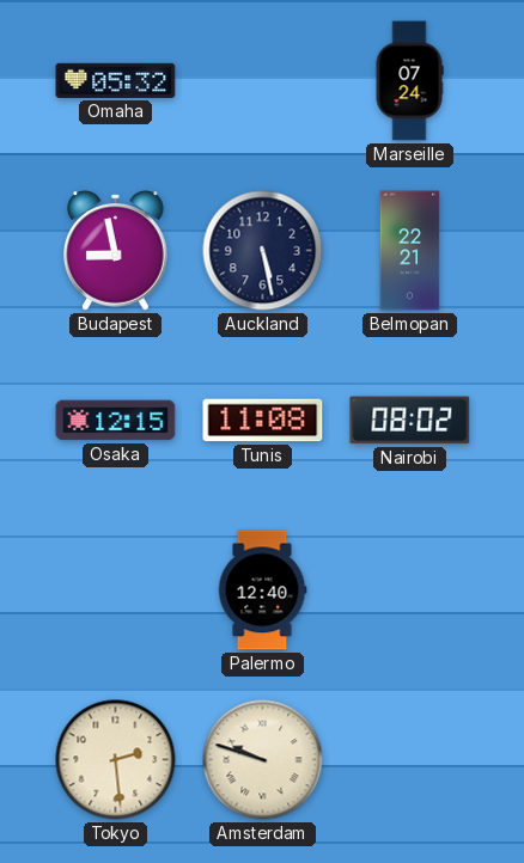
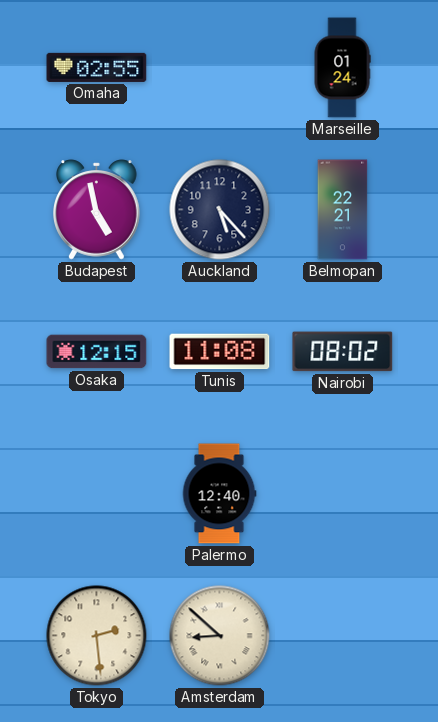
Omaha: 05:32 -> 02:55
Marseille: 07:24 -> 01:24
Budapest: 8:58 -> 4:58
Auckland: 5:28 -> 5:23
Amsterdam: 9:48 -> 8:52
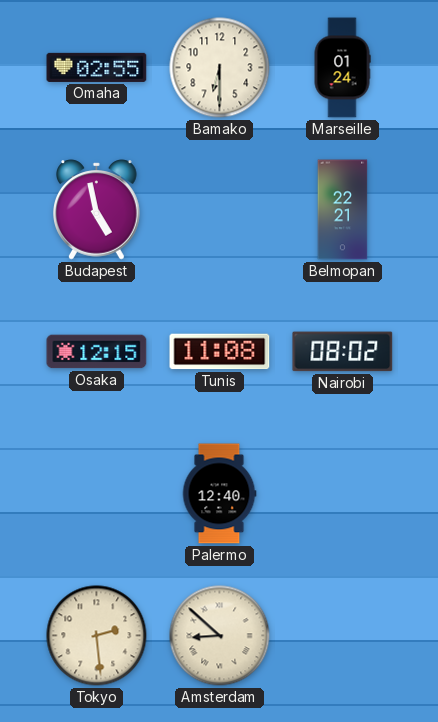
Bamako: none -> 6:30
Auckland: 5:23 -> none
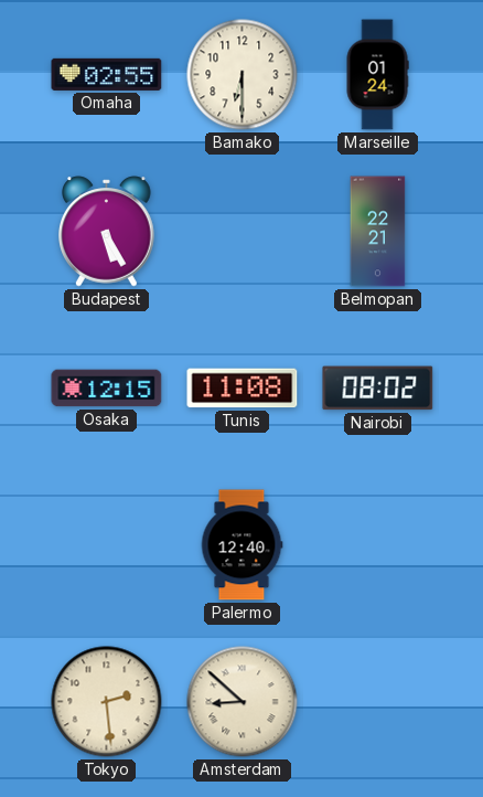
Budapest: 4:58 -> 5:25
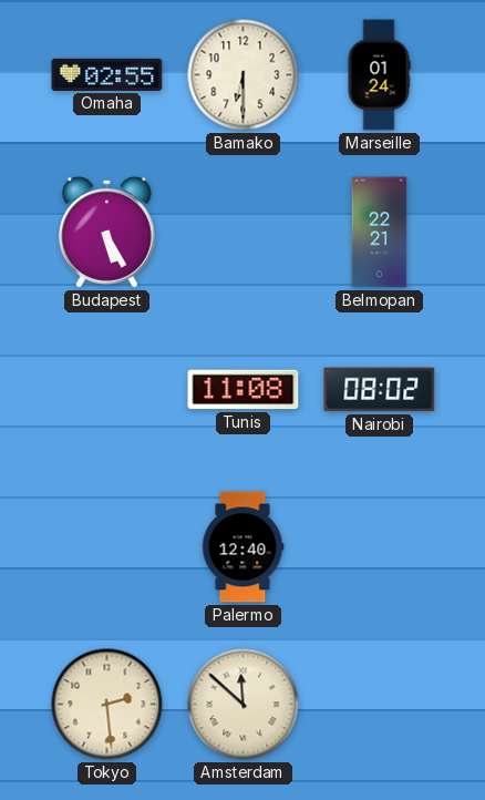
Osaka: 12:15 -> none
Amsterdam: 8:52 -> 11:52
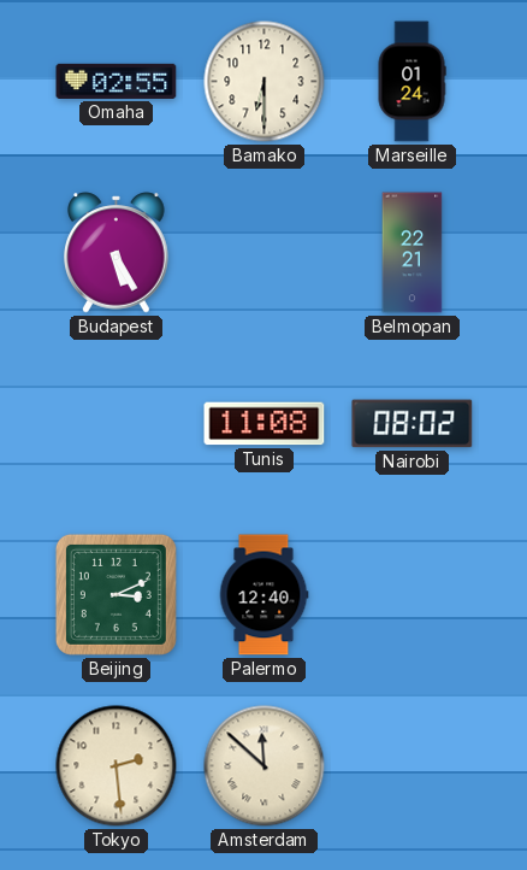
Beijing: none -> 3:11
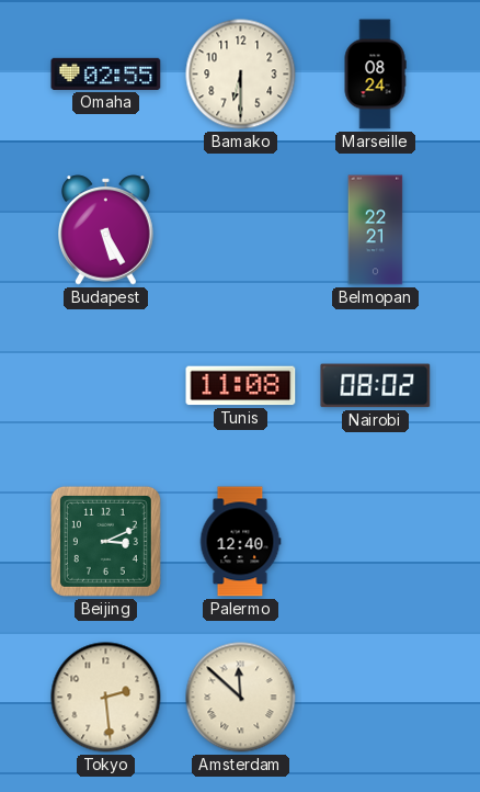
Marseille: 01:24 -> 08:24
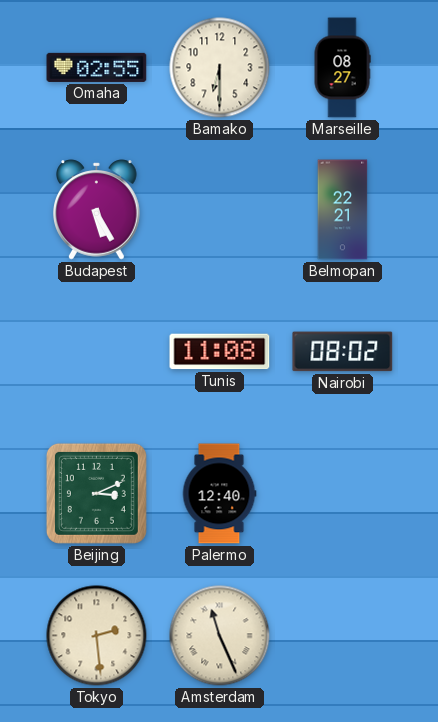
Marseille: 08:24 -> 08:27
Amsterdam: 11:52 -> 11:26
